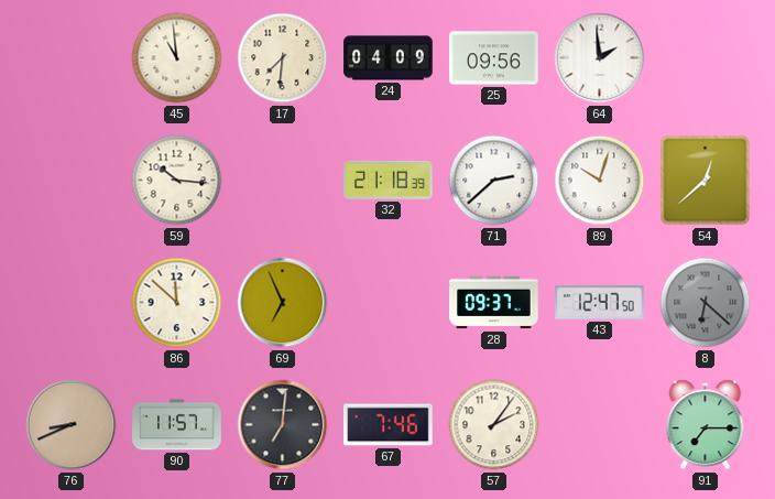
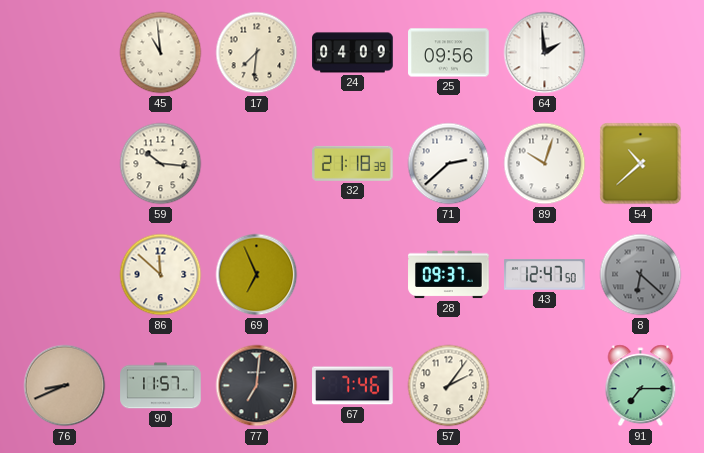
54: 12:38 -> 10:38
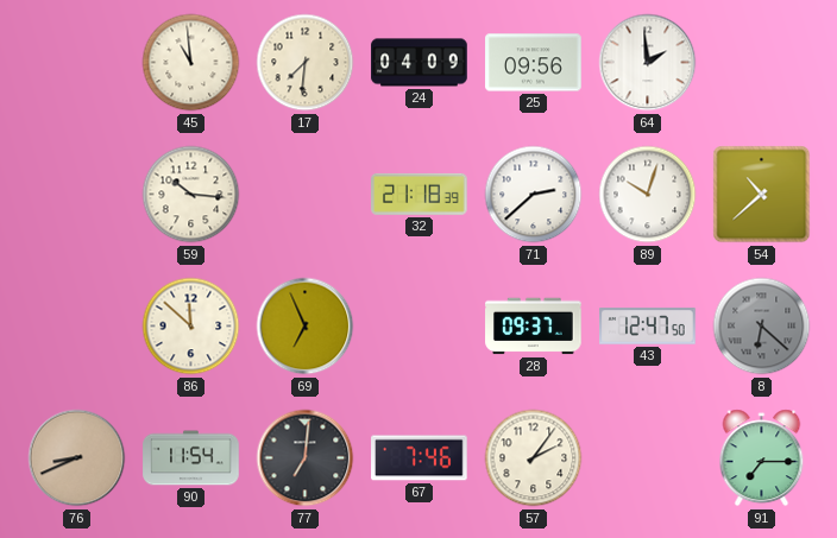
90: 11:57 -> 11:54
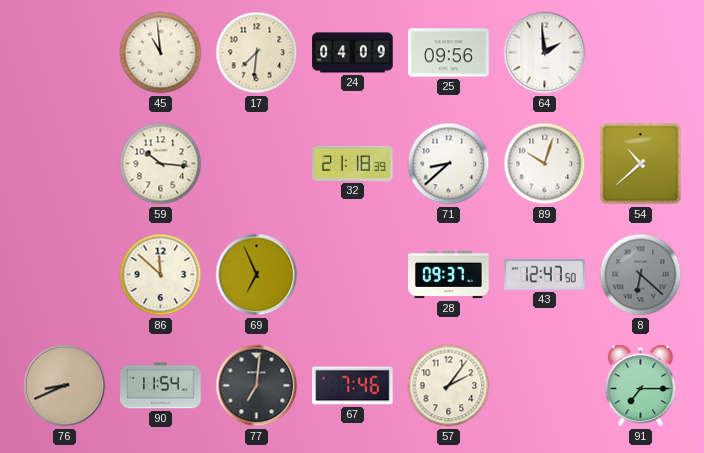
71: 2:38 -> 8:38
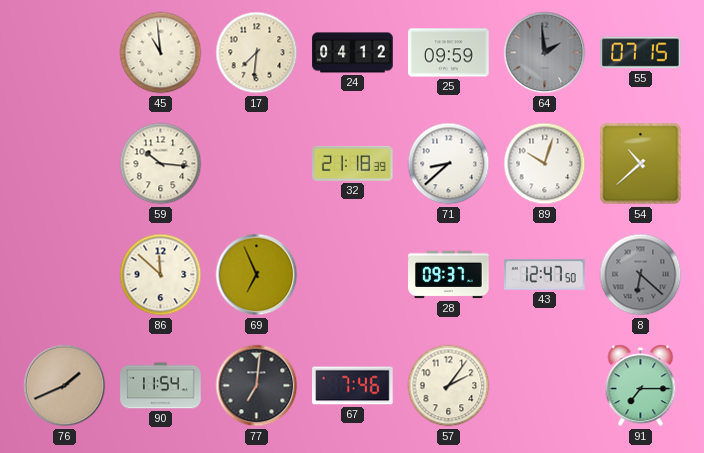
24: 04:09 -> 04:12
25: 09:56 -> 09:59
64 dial: white -> grey
55: none -> 07:15
76: 8:41 -> 1:41
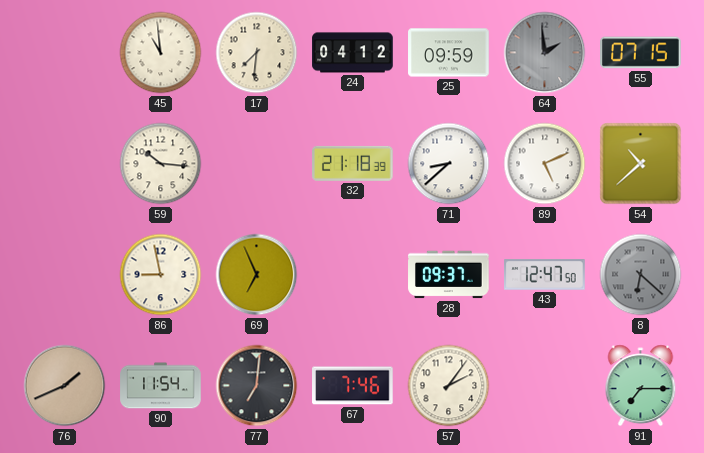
89: 10:03 -> 5:11
86: 11:52 -> 8:58
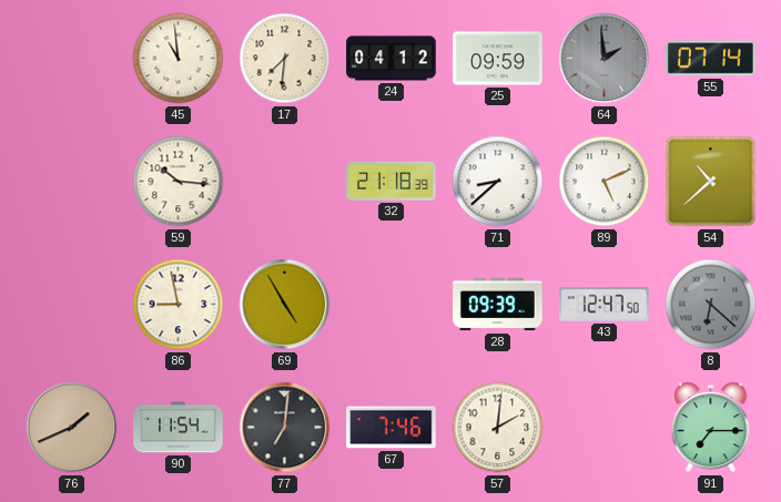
55: 07:15 -> 07:14
69: 6:56 -> 4:55
28: 09:37 -> 09:39
57: 2:06 -> 2:01
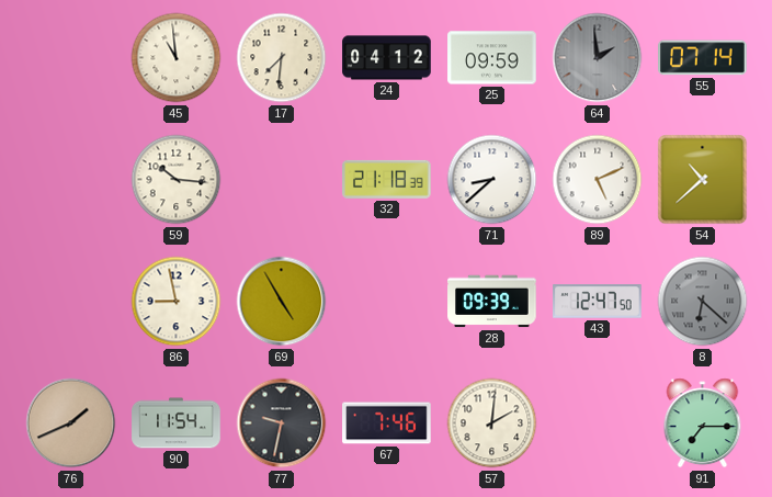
77: 7:01 -> 9:32
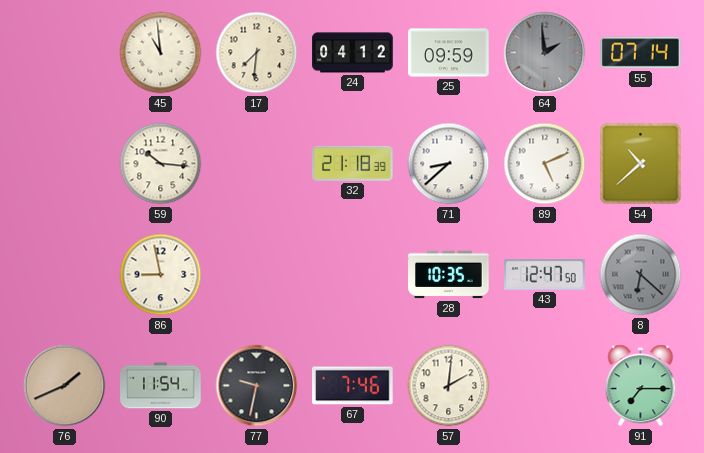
69: 4:55 -> none
28: 09:39 -> 10:35
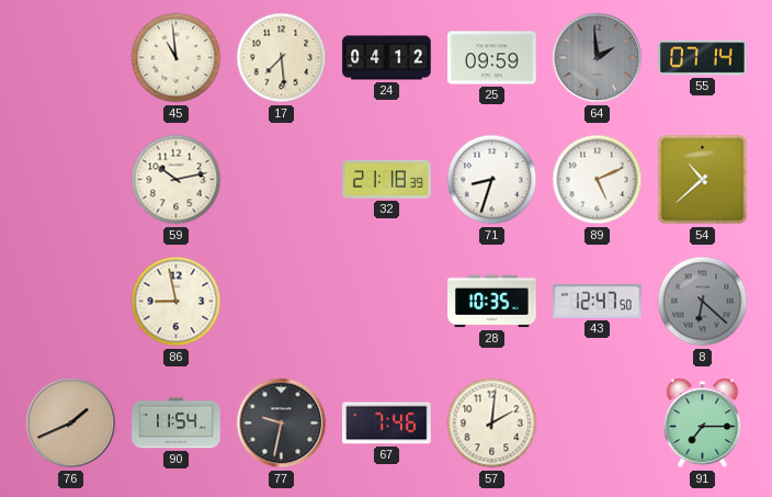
17: 7:31 -> 7:29
59: 10:16 -> 10:13
71: 8:38 -> 8:33
